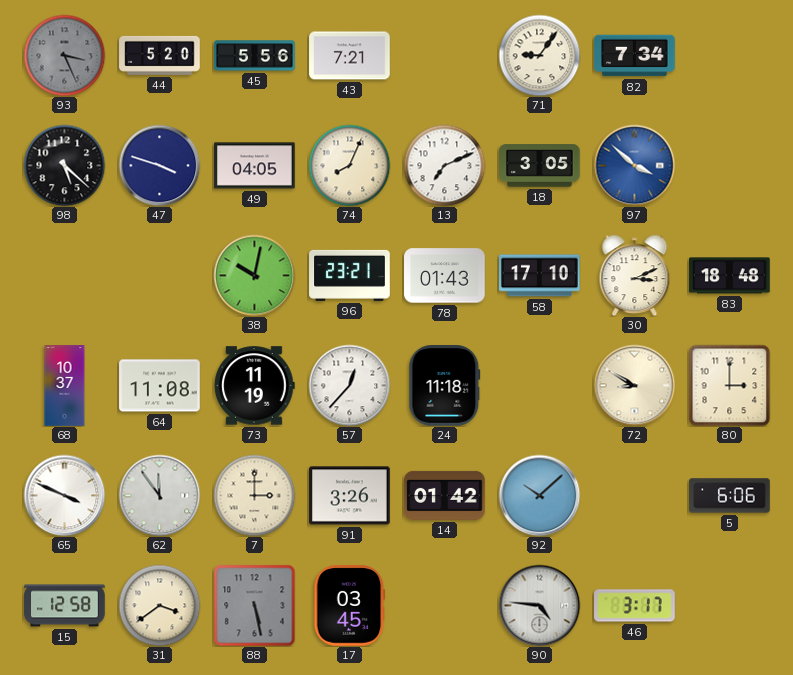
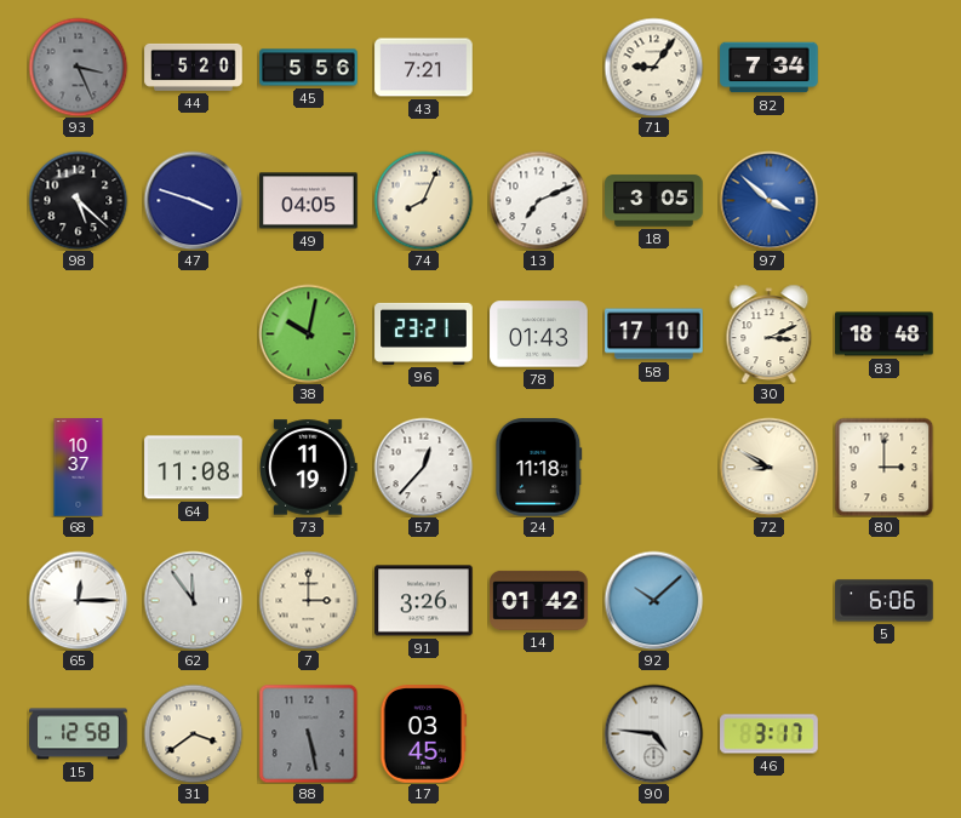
65: 3:49 -> 12:15
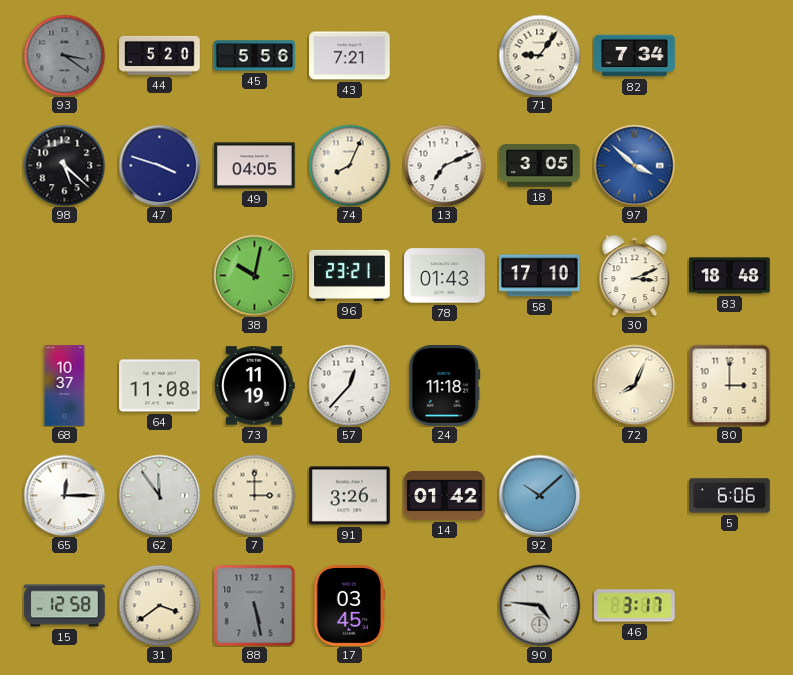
93: 3:26 -> 3:21
72: 8:50 -> 8:04
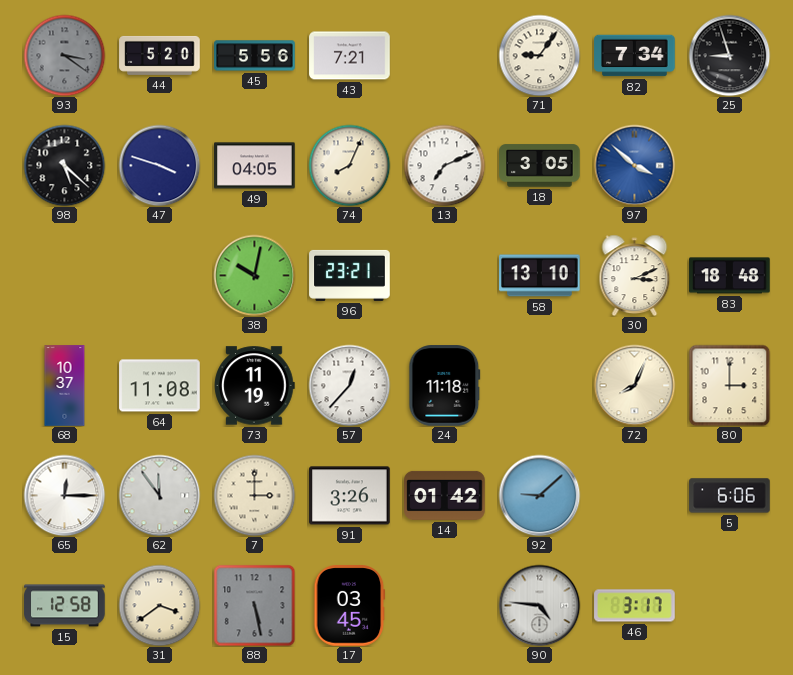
25: none -> 8:57
78: 01:43 -> none
58: 17:10 -> 13:10
92: 10:08 -> 9:08
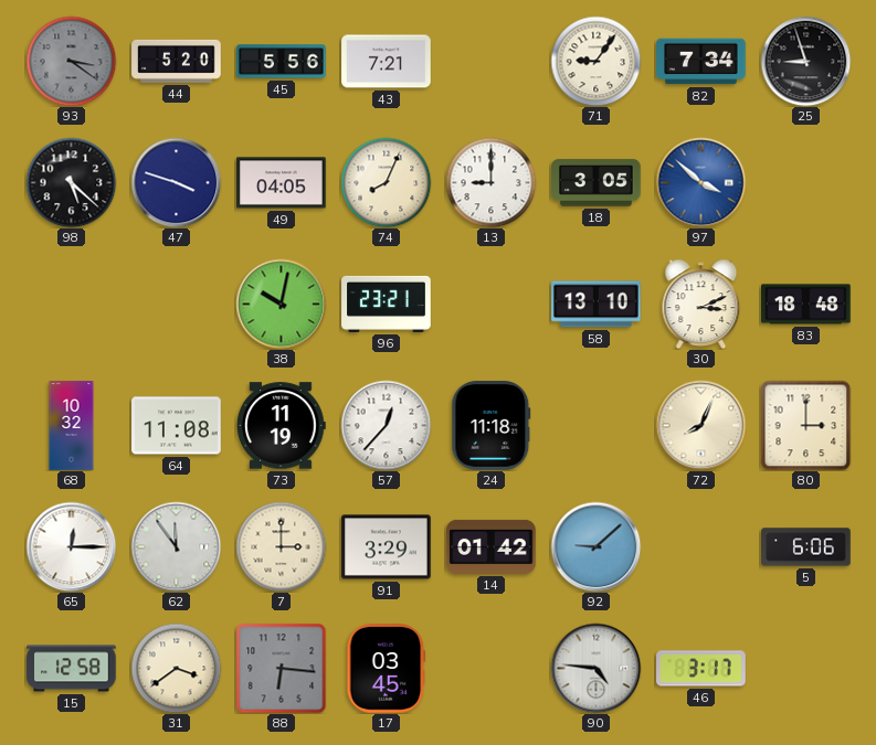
13: 7:11 -> 9:00
68: 10:37 -> 10:32
91: 3:26 -> 3:29
88: 5:28 -> 6:16
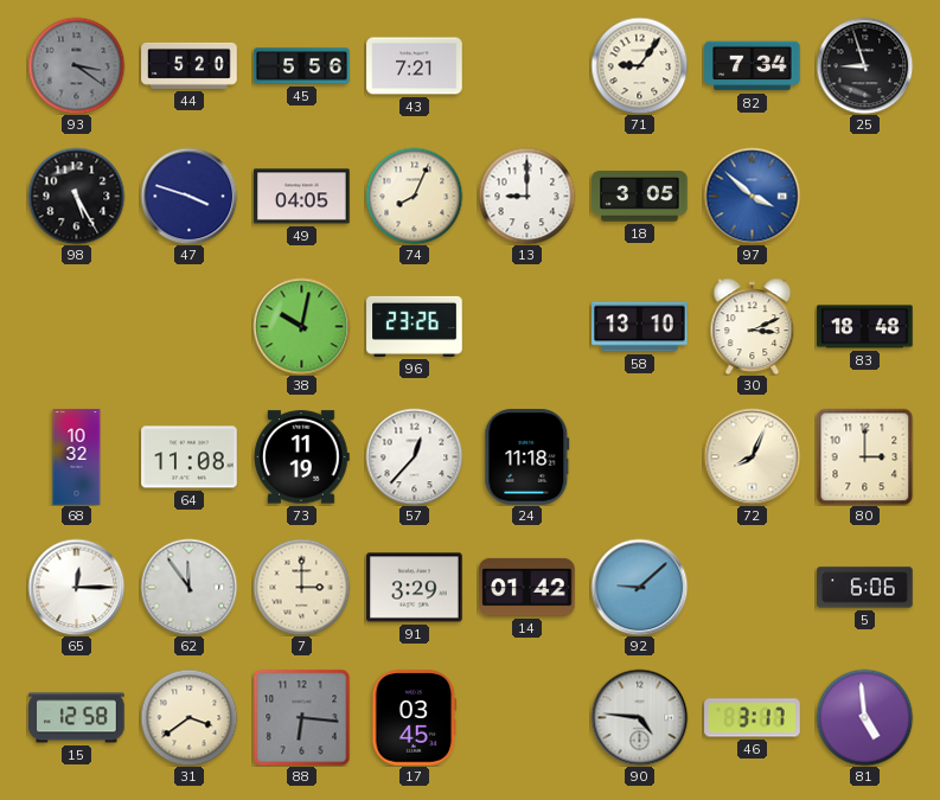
98: 5:22 -> 5:25
96: 23:21 -> 23:26
81: none -> 4:59
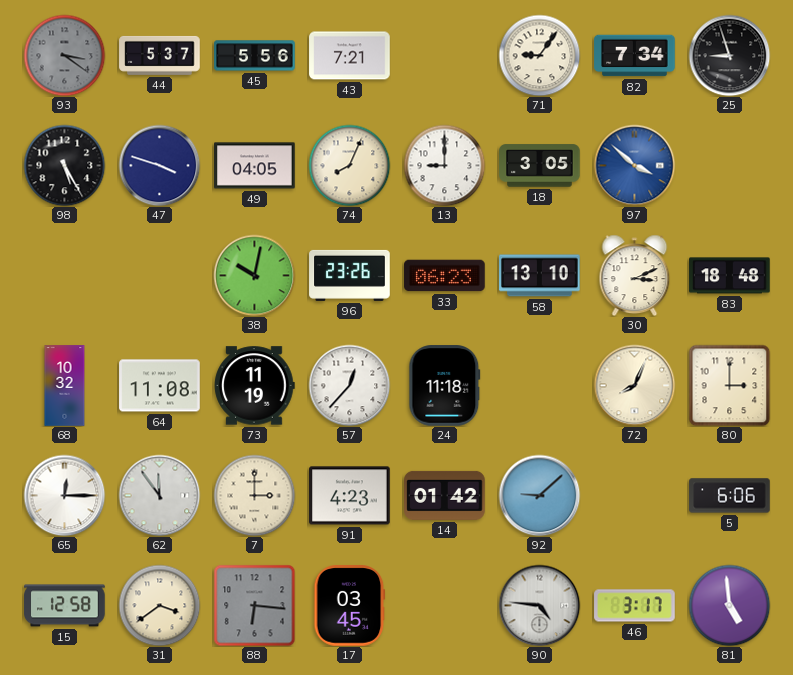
44: 5:20 -> 5:37
33: none -> 06:23
91: 3:29 -> 4:23
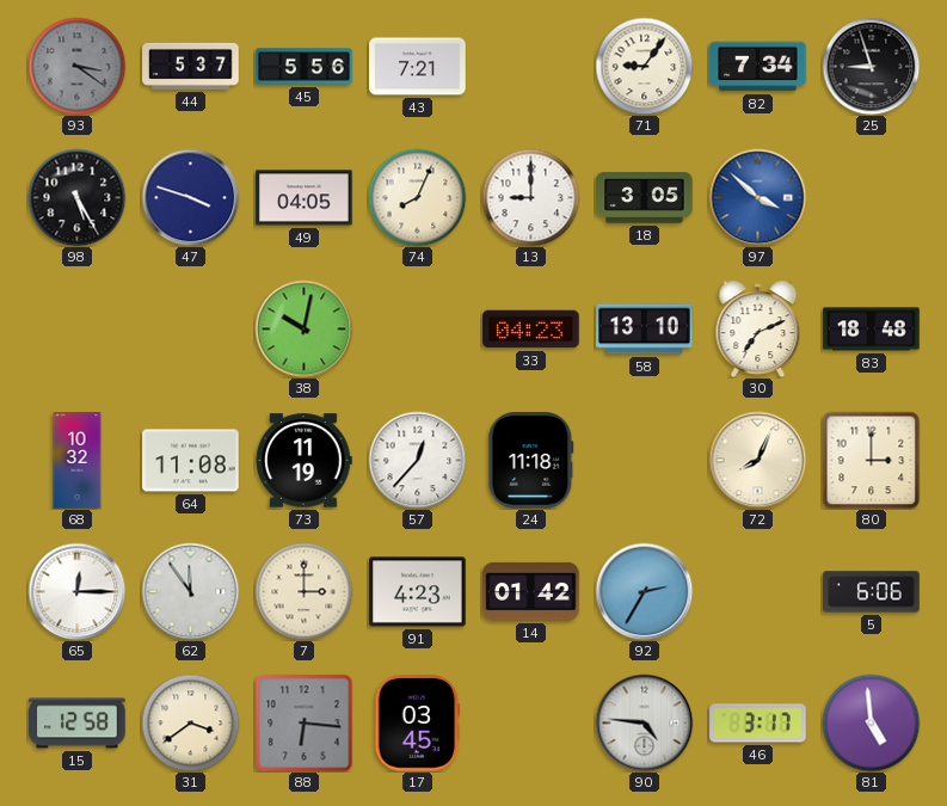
96: 23:26 -> none
33: 06:23 -> 04:23
30: 3:11 -> 7:11
92: 9:08 -> 2:35
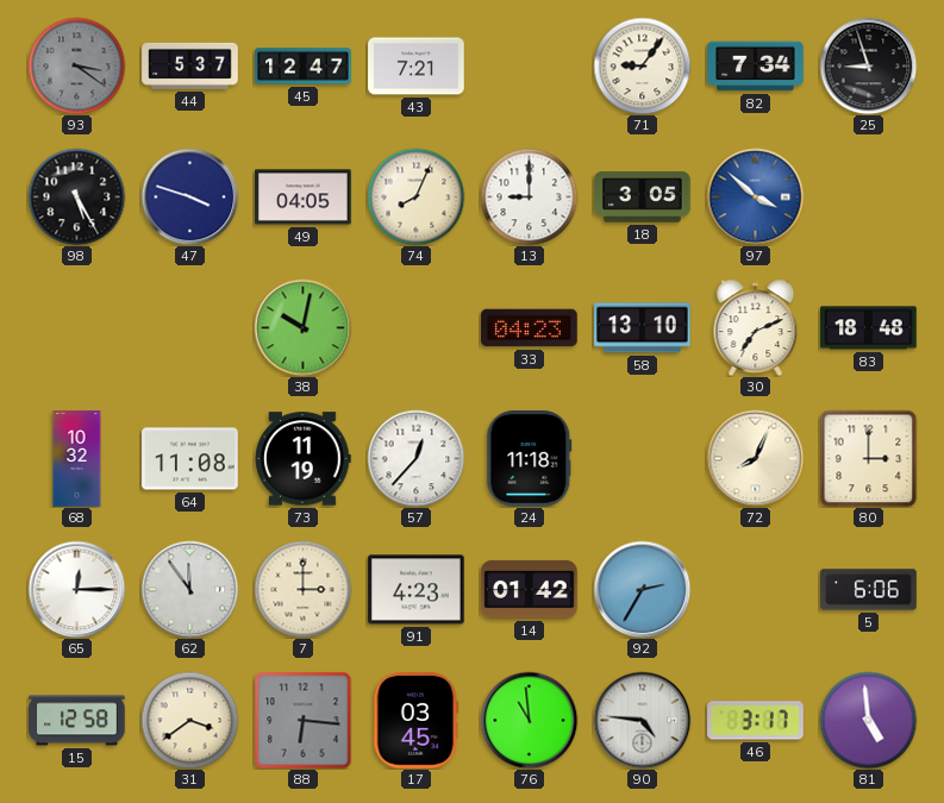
45: 5:56 -> 12:47
76: none -> 10:59
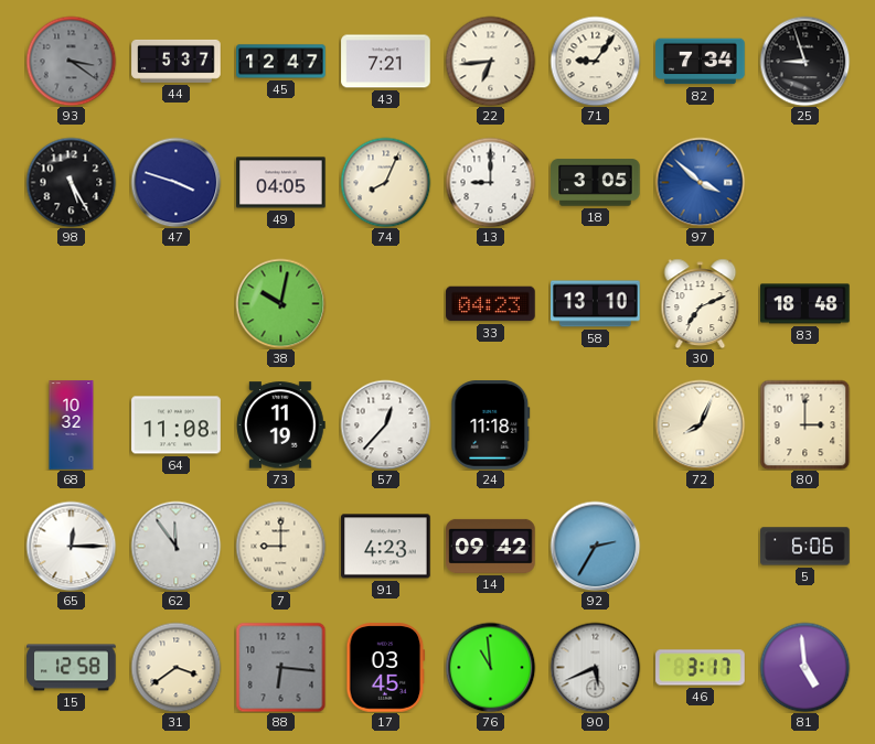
22: none -> 6:44
7: 3:00 -> 9:00
14: 01:42 -> 09:42
90: 4:46 -> 5:41
